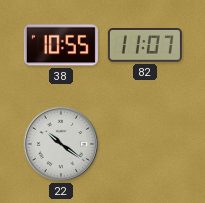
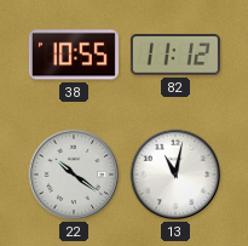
82: 11:07 -> 11:12
13: none -> 11:02
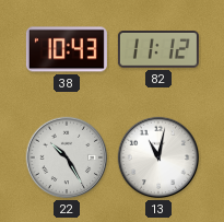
38: 10:55 -> 10:43
22: 10:21 -> 10:25
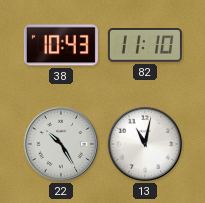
82: 11:12 -> 11:10
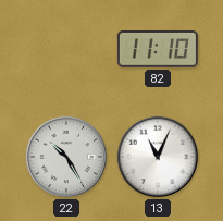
38: 10:43 -> none
13: 11:02 -> 11:04
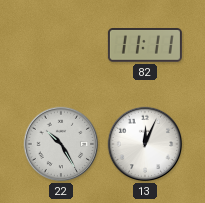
82: 11:10 -> 11:11
13: 11:04 -> 12:04
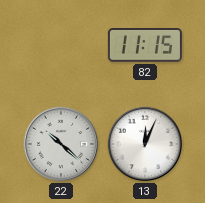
82: 11:11 -> 11:15
22: 10:25 -> 10:22
